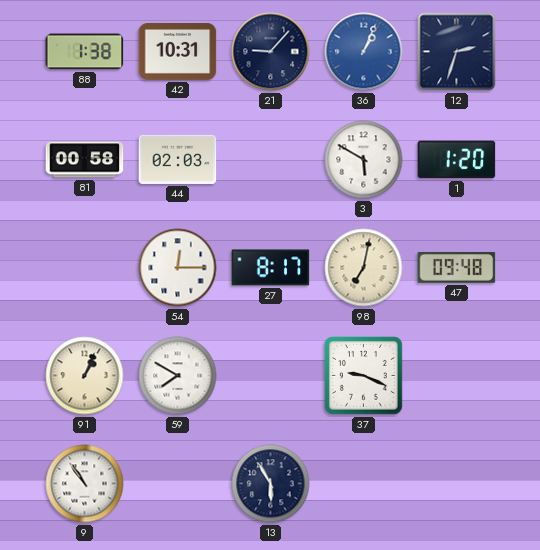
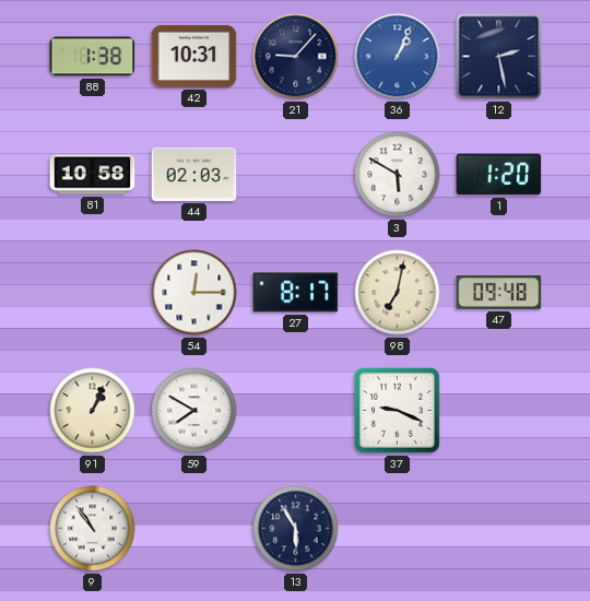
12: 2:33 -> 2:28
81: 00:58 -> 10:58
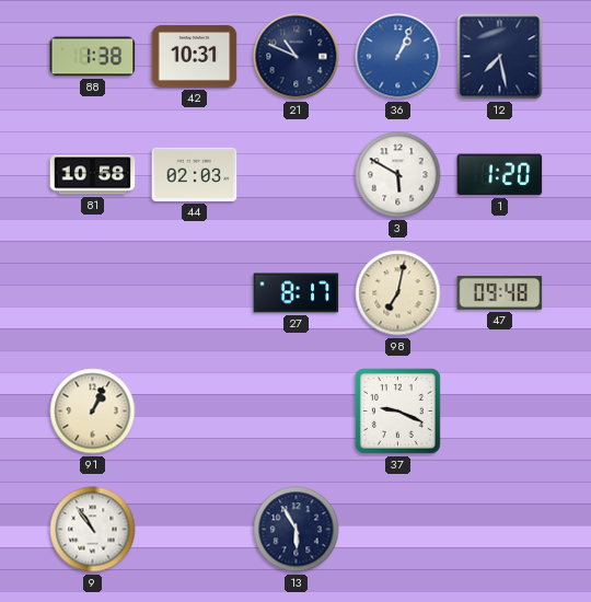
21: 9:07 -> 10:49
12: 2:28 -> 7:28
54: 12:15 -> none
59: 7:50 -> none
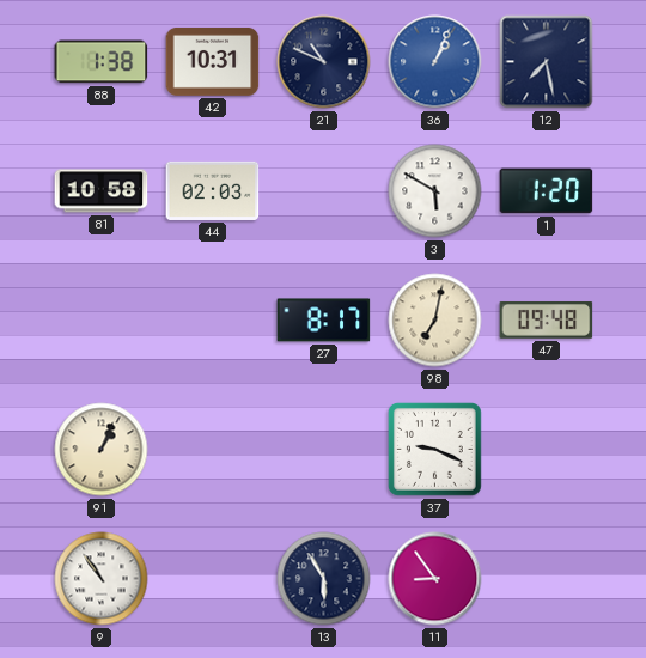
11: none -> 8:54
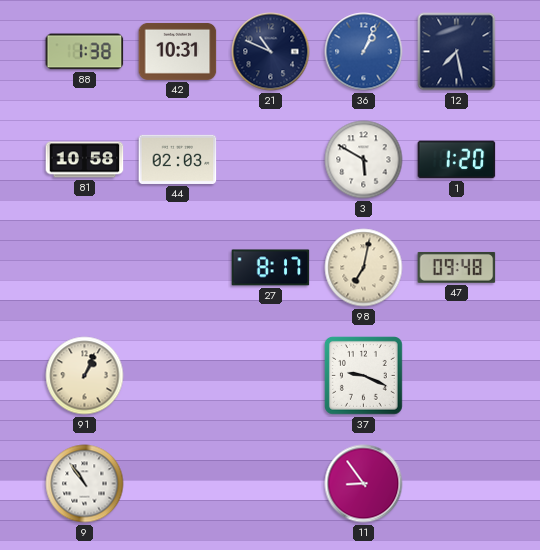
13: 5:55 -> none
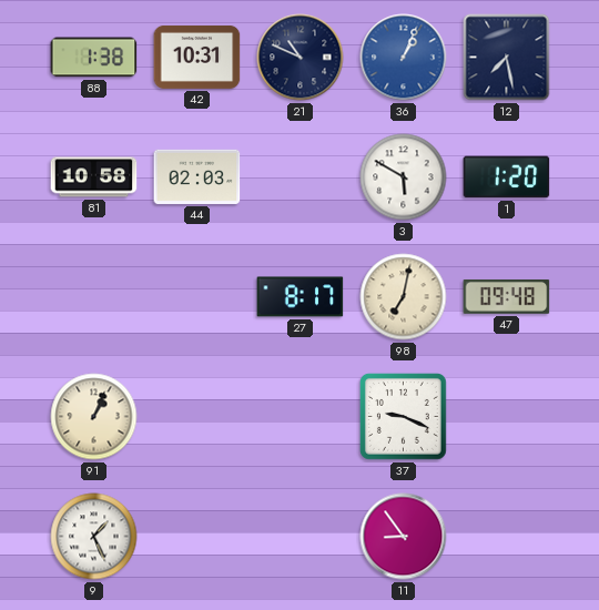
9: 10:54 -> 1:26
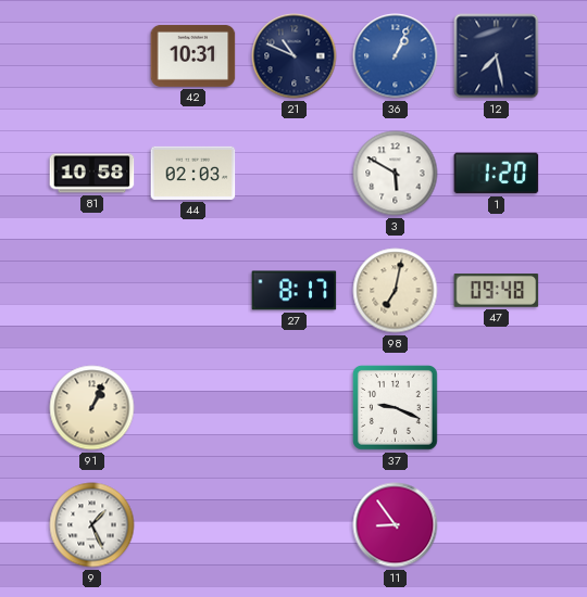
88: 1:38 -> none
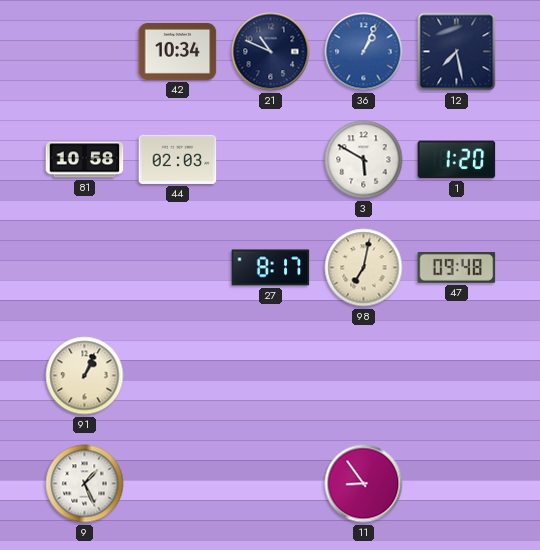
42: 10:31 -> 10:34
37: 9:19 -> none
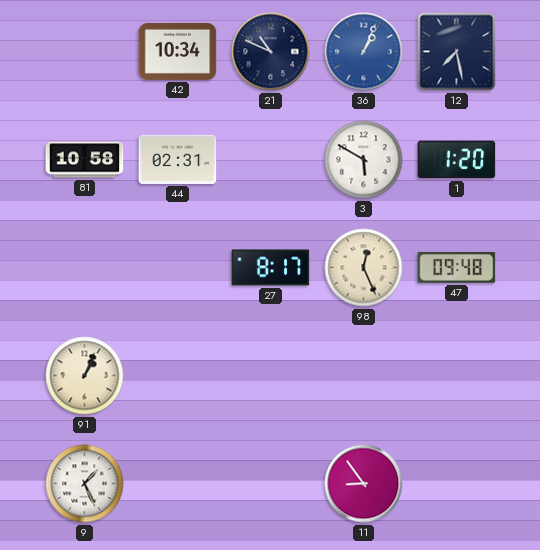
44: 02:03 -> 02:31
98: 7:02 -> 12:26
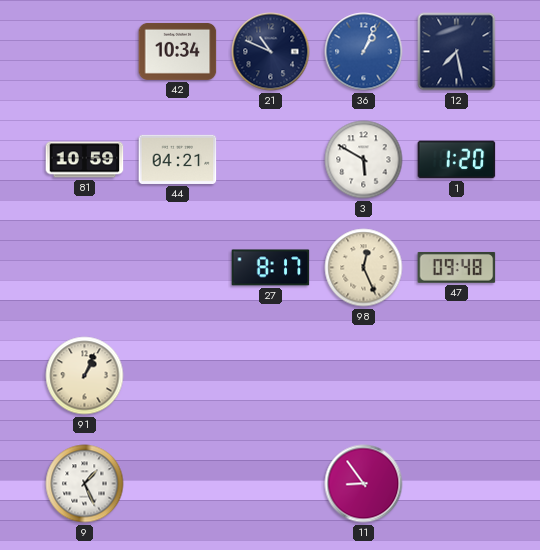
81: 10:58 -> 10:59
44: 02:31 -> 04:21
